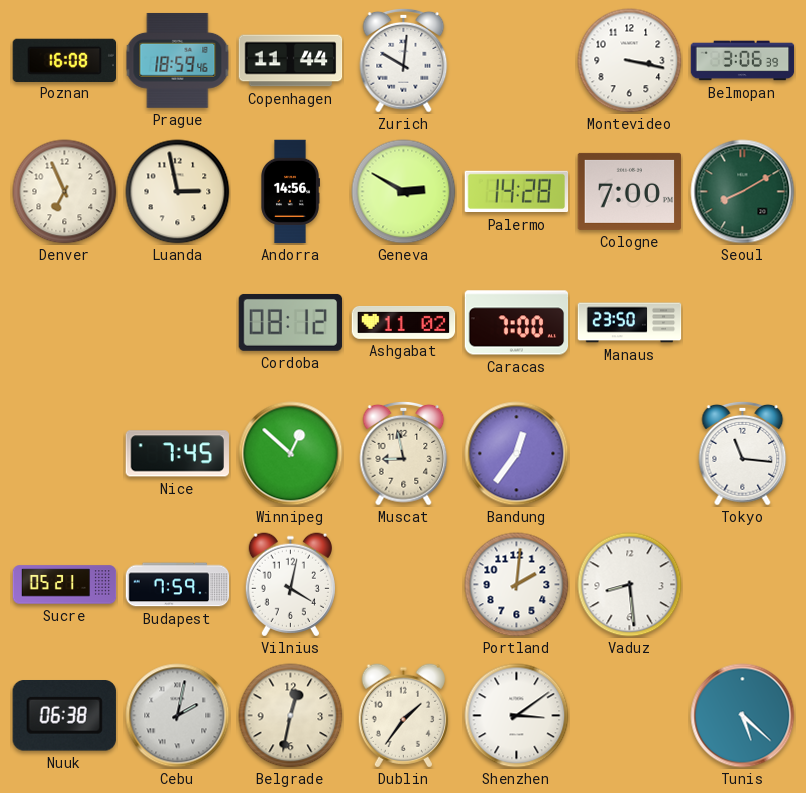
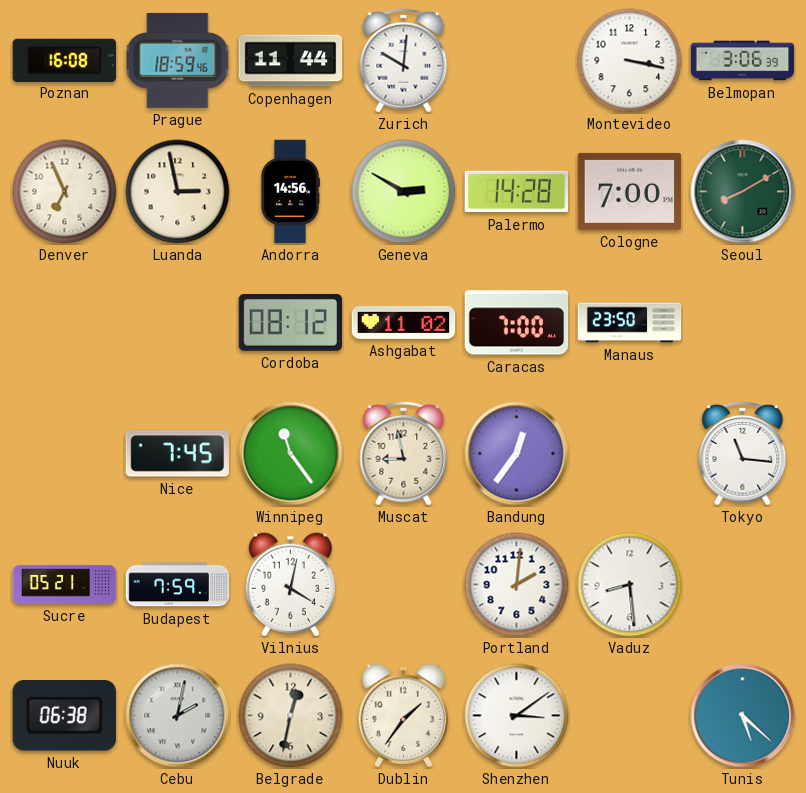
Winnipeg: 12:52 -> 11:24
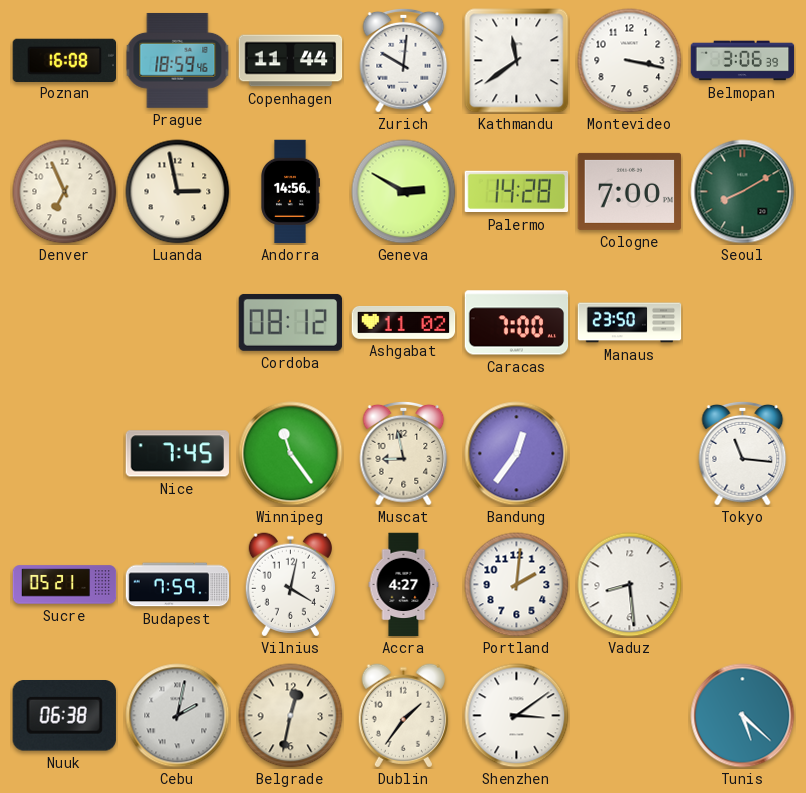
Kathmandu: none -> 11:39
Accra: none -> 4:27
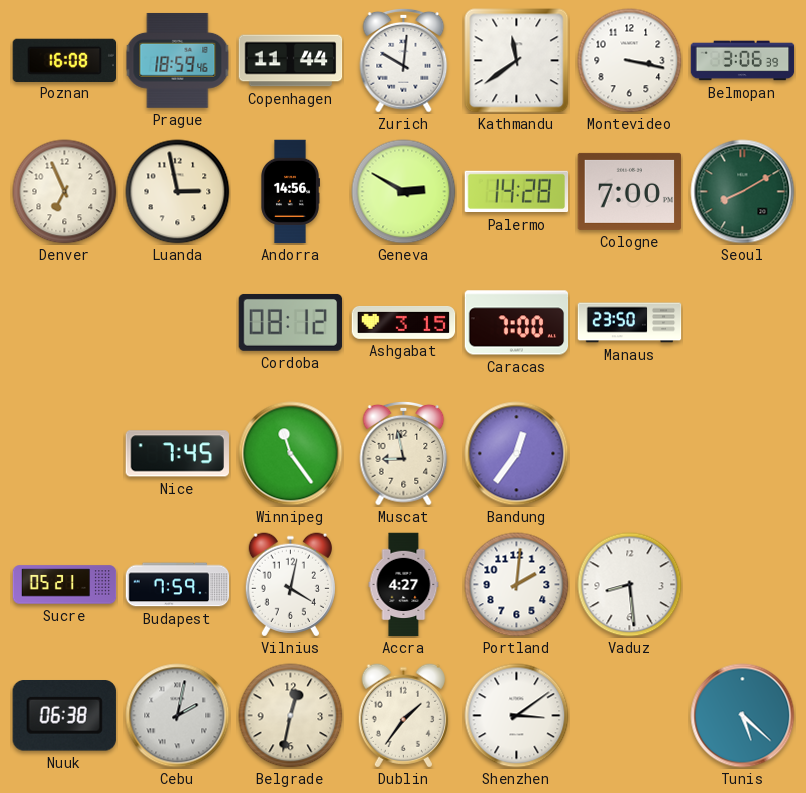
Ashgabat: 11:02 -> 3:15
Tokyo: 11:16 -> none
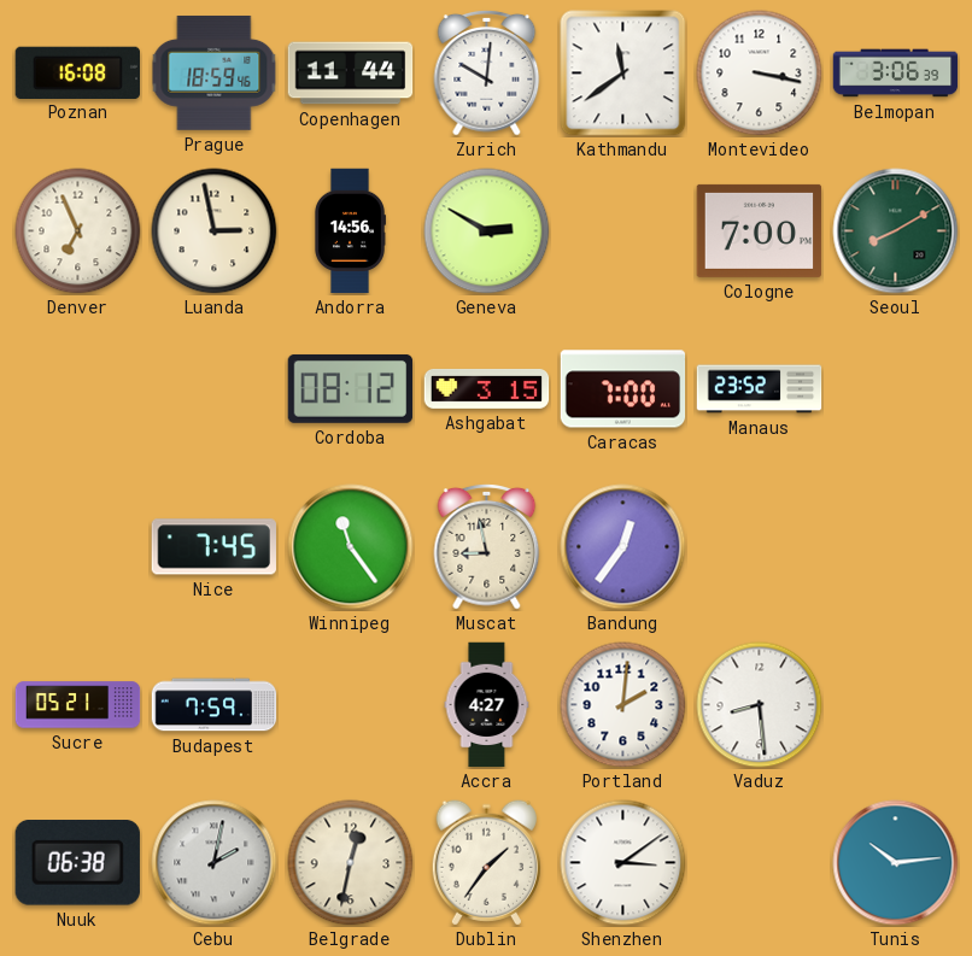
Palermo: 14:28 -> none
Manaus: 23:50 -> 23:52
Vilnius: 4:02 -> none
Tunis: 5:22 -> 10:14
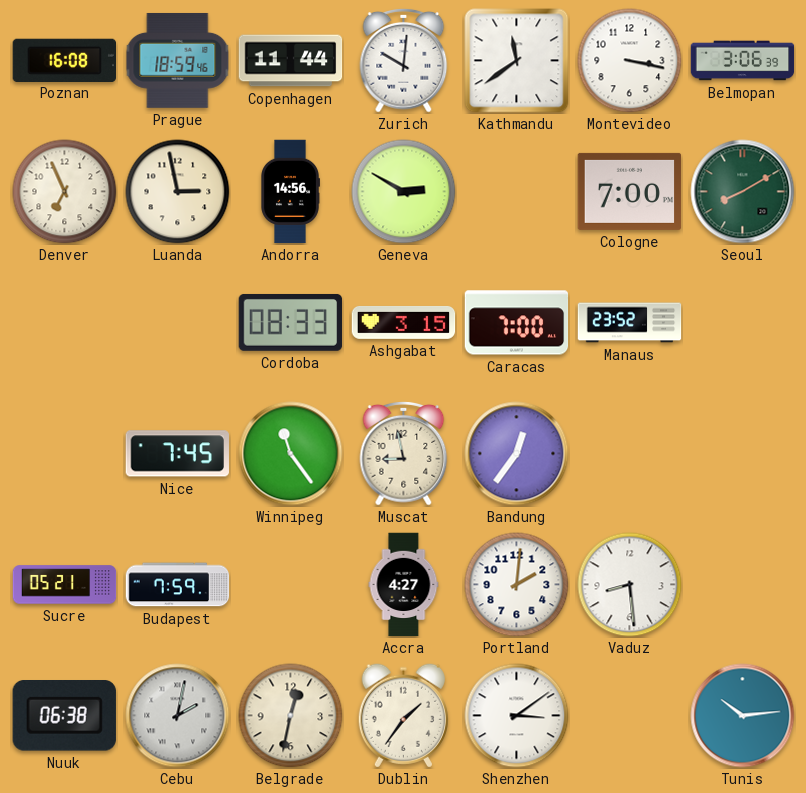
Cordoba: 08:12 -> 08:33
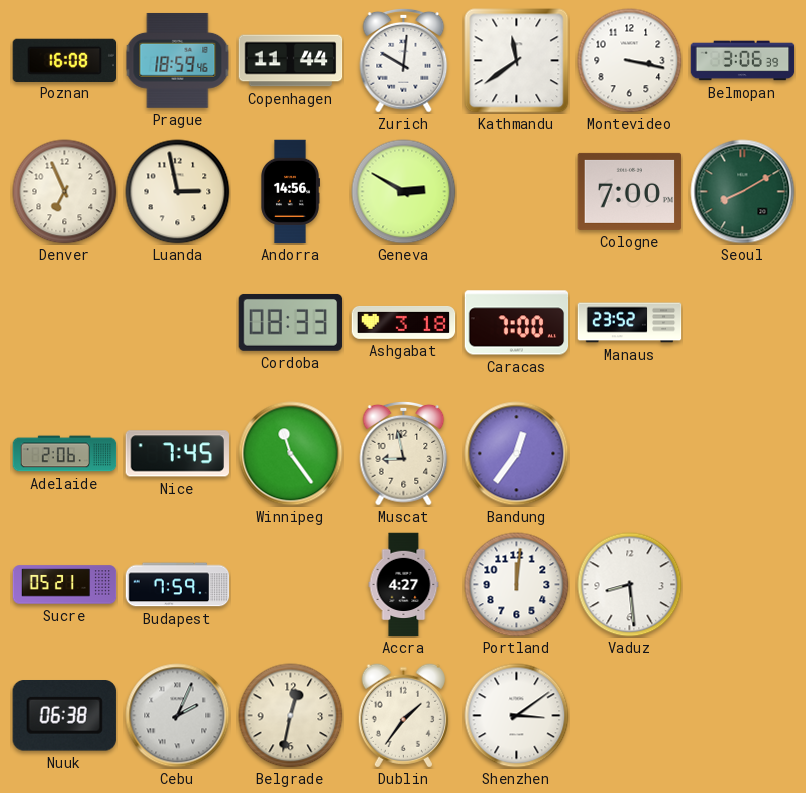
Ashgabat: 3:15 -> 3:18
Adelaide: none -> 2:06
Portland: 2:01 -> 12:01
Cebu: 2:02 -> 2:04
Tunis: 10:14 -> none
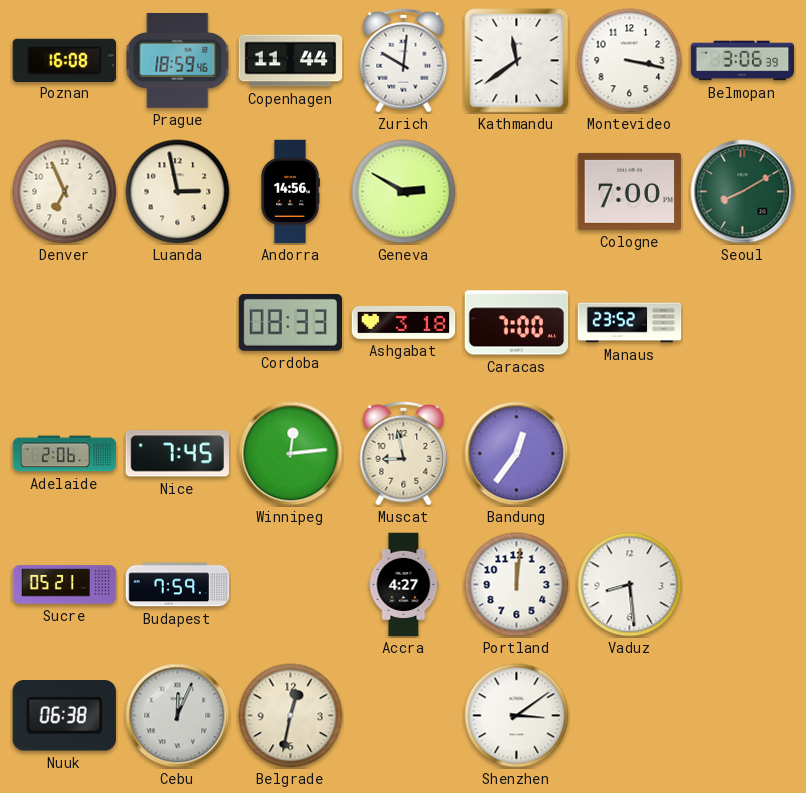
Winnipeg: 11:24 -> 12:14
Cebu: 2:04 -> 12:04
Dublin: 1:36 -> none
